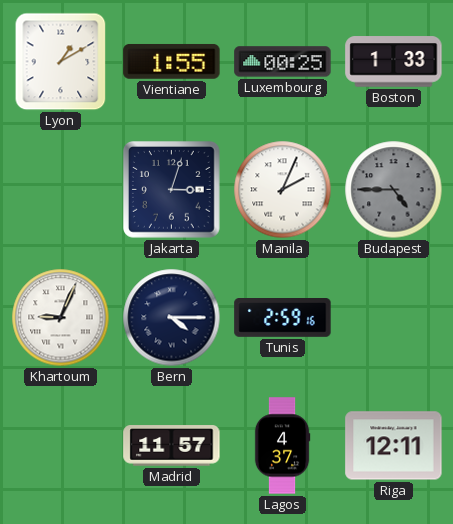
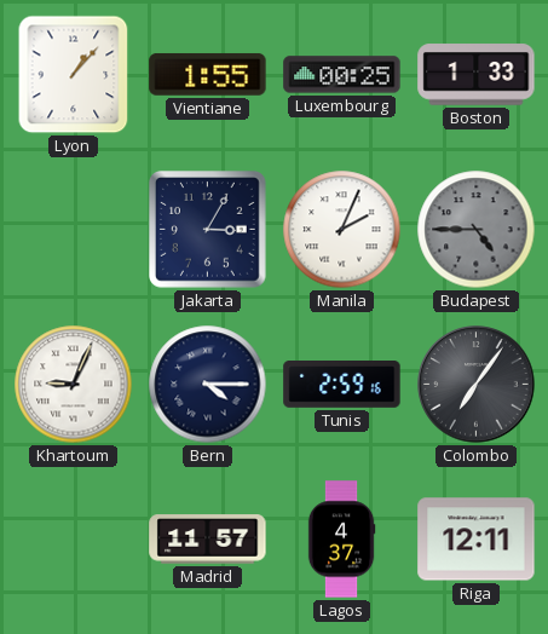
Lyon: 1:10 -> 1:07
Jakarta: 3:03 -> 3:05
Colombo: none -> 7:06
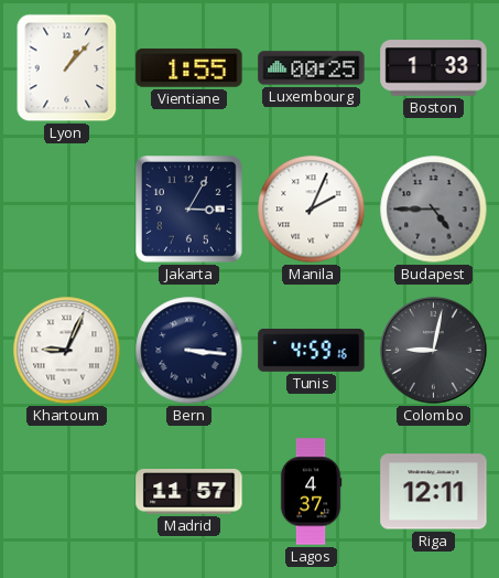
Bern: 4:15 -> 3:16
Tunis: 2:59 -> 4:59
Colombo: 7:06 -> 9:02
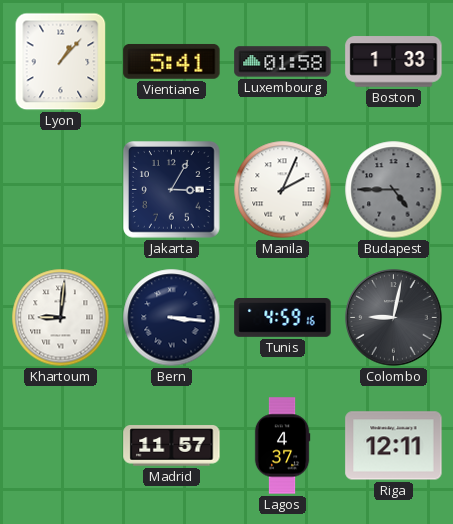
Vientiane: 1:55 -> 5:41
Luxembourg: 00:25 -> 01:58
Khartoum: 9:04 -> 9:01
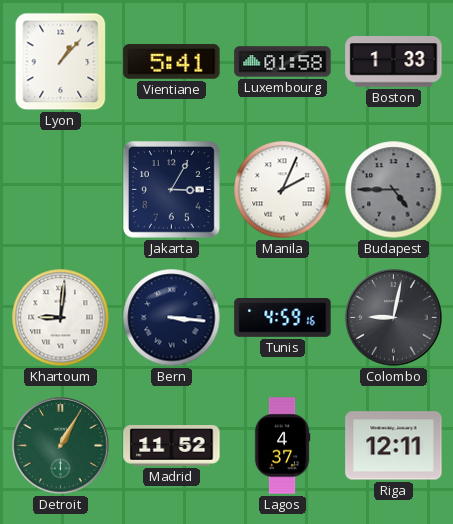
Detroit: none -> 1:05
Madrid: 11:57 -> 11:52
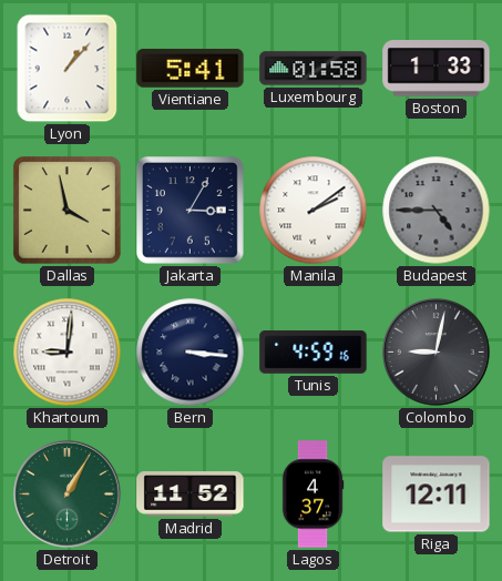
Dallas: none -> 3:58
Manila: 2:04 -> 2:09
